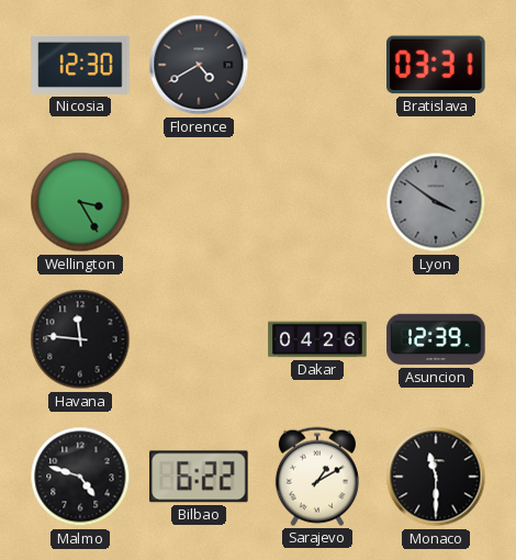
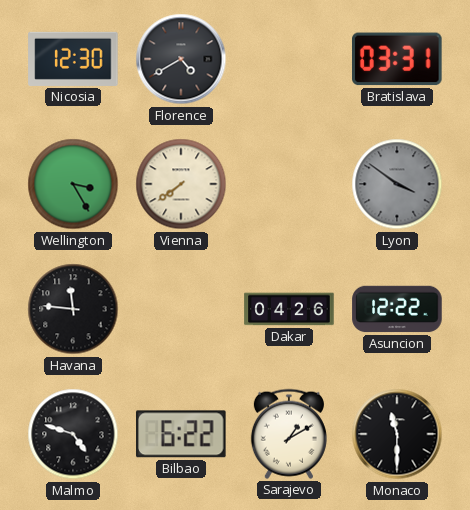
Vienna: none -> 7:39
Asuncion: 12:39 -> 12:22
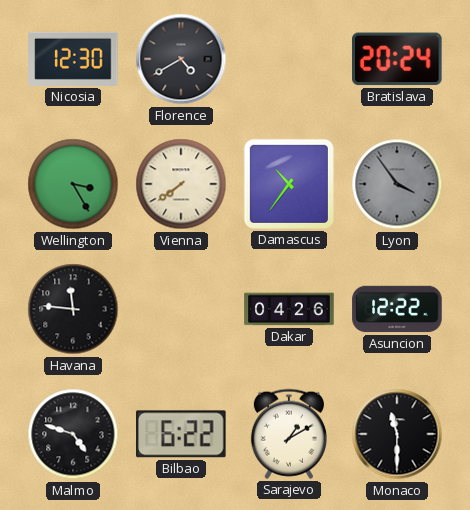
Bratislava: 03:31 -> 20:24
Damascus: none -> 10:36
Lyon: 3:51 -> 3:54
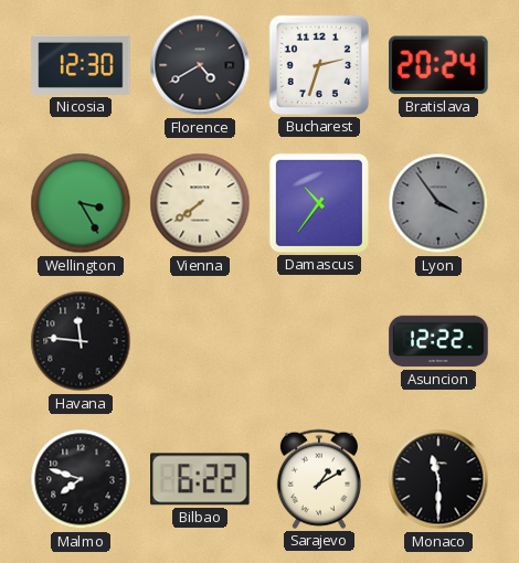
Bucharest: none -> 2:33
Dakar: 04:26 -> none
Malmo: 4:48 -> 7:48
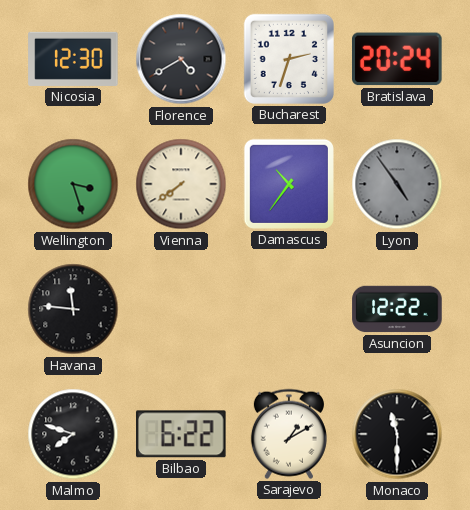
Wellington: 3:25 -> 3:27
Lyon: 3:54 -> 4:54
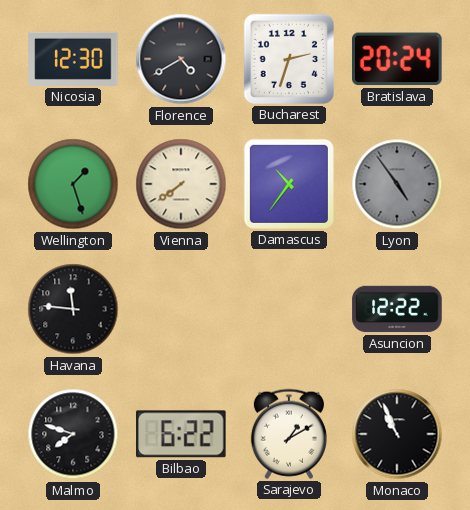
Wellington: 3:27 -> 1:27
Monaco: 11:30 -> 10:56
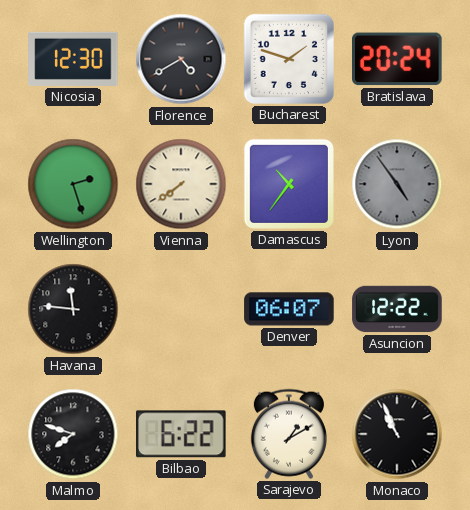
Bucharest: 2:33 -> 1:48
Wellington: 1:27 -> 2:27
Denver: none -> 06:07
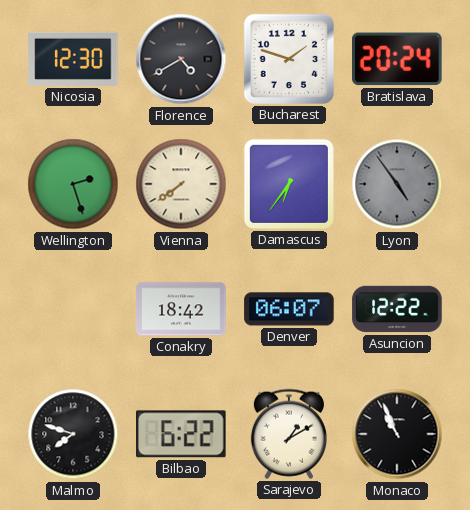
Damascus: 10:36 -> 6:36
Havana: 11:46 -> none
Conakry: none -> 18:42
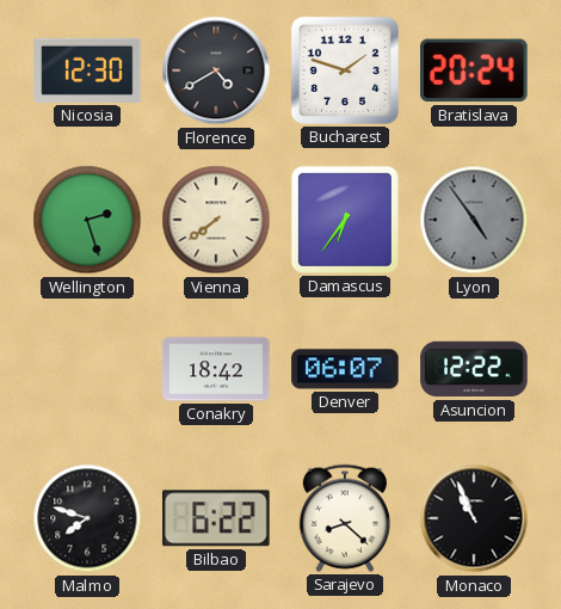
Sarajevo: 1:10 -> 8:22
